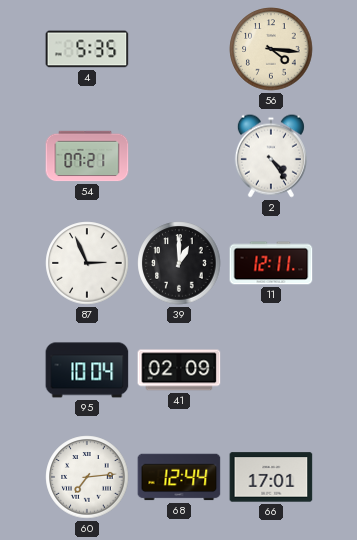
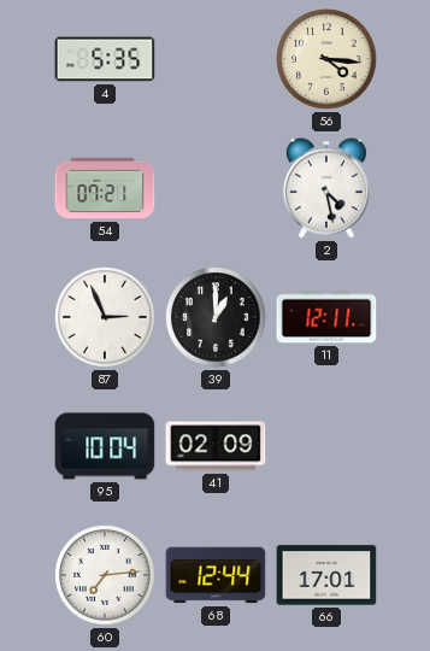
2: 4:24 -> 4:28
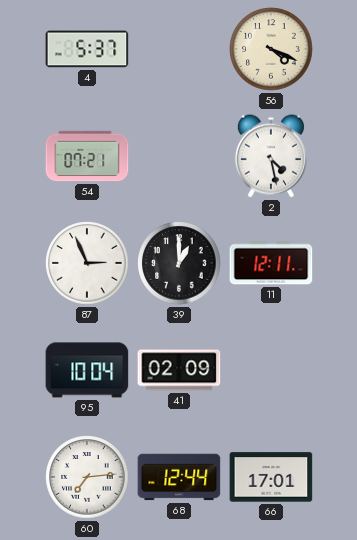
4: 5:35 -> 5:37
56: 4:16 -> 4:19
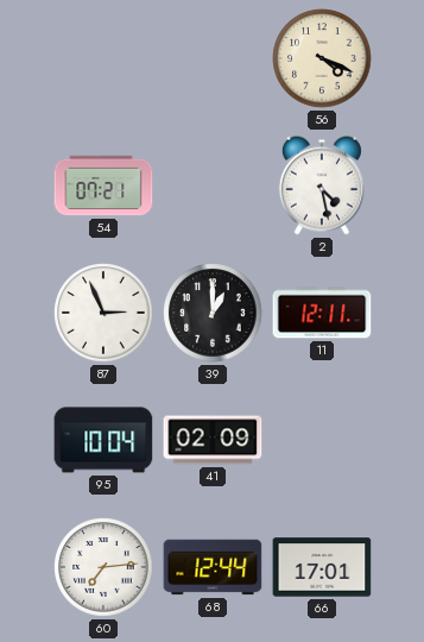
4: 5:37 -> none
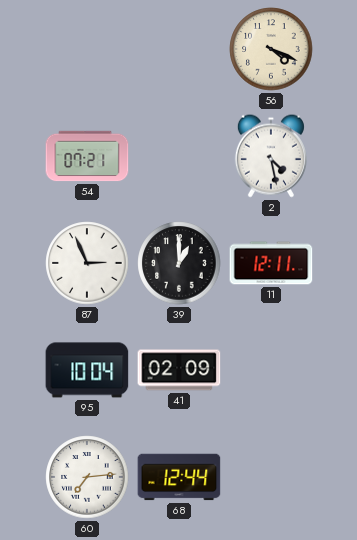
66: 17:01 -> none
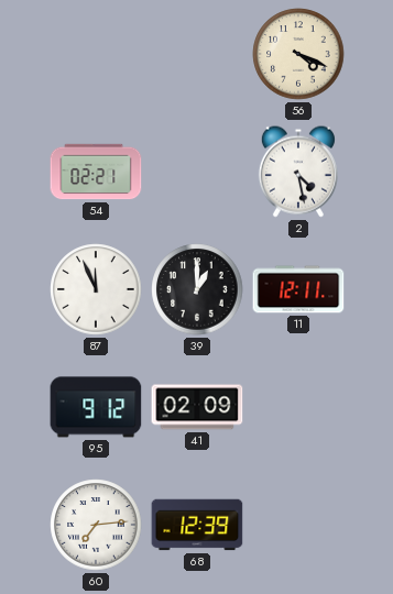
54: 07:21 -> 02:21
87: 2:56 -> 11:56
95: 10:04 -> 9:12
68: 12:44 -> 12:39
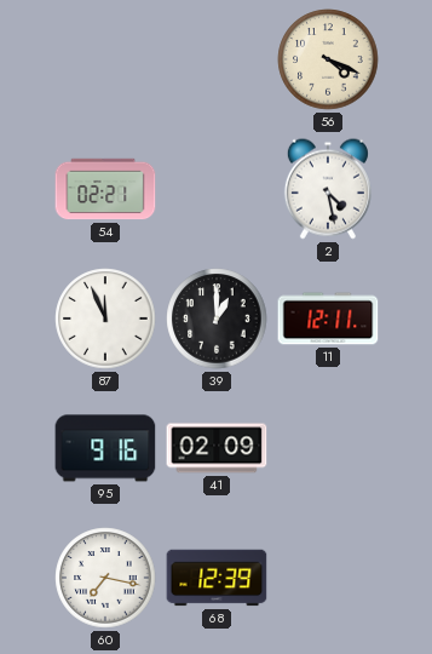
95: 9:12 -> 9:16
60: 7:14 -> 7:17
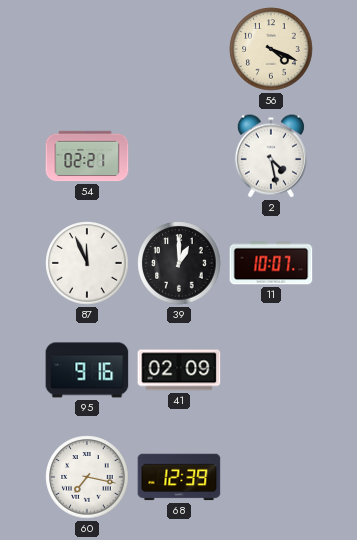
11: 12:11 -> 10:07
